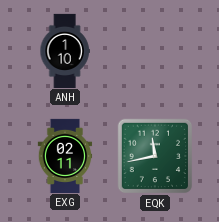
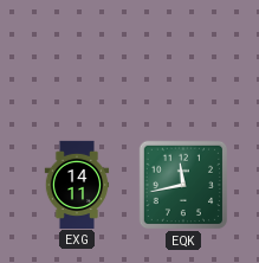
ANH: 1:10 -> none
EXG: 02:11 -> 14:11
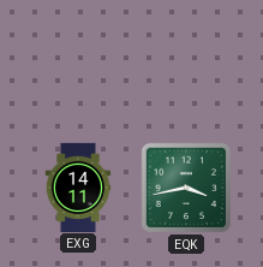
EQK: 11:43 -> 3:43
